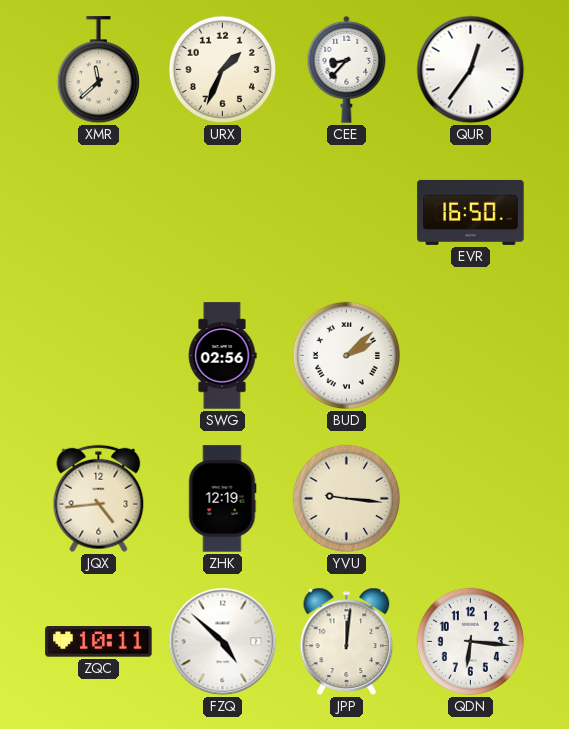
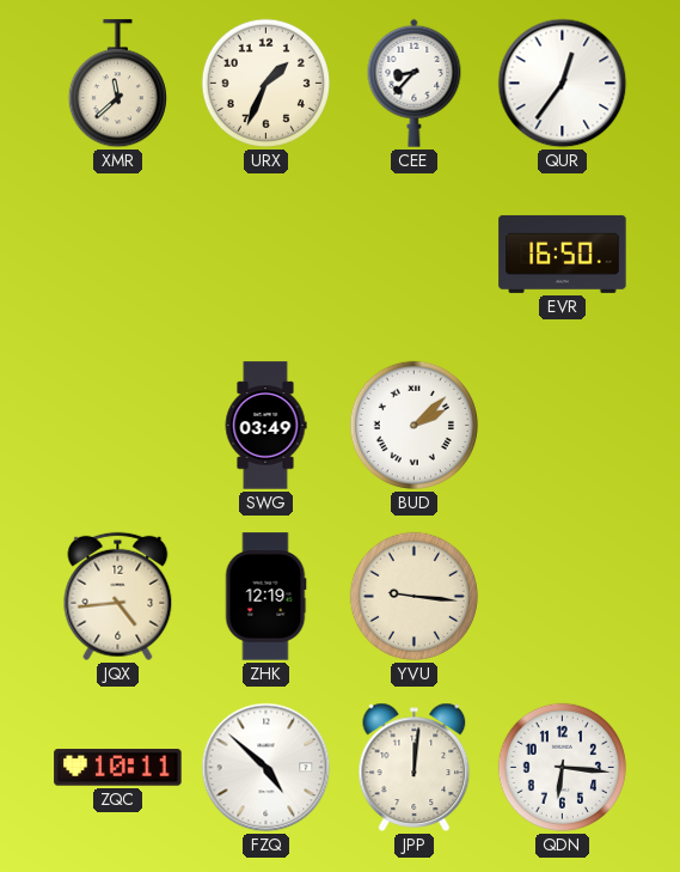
SWG: 02:56 -> 03:49
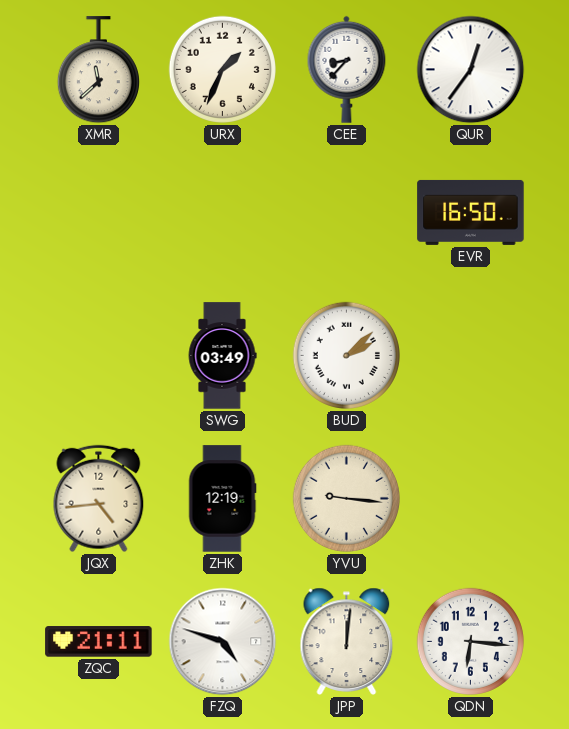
ZQC: 10:11 -> 21:11
FZQ: 4:52 -> 4:48
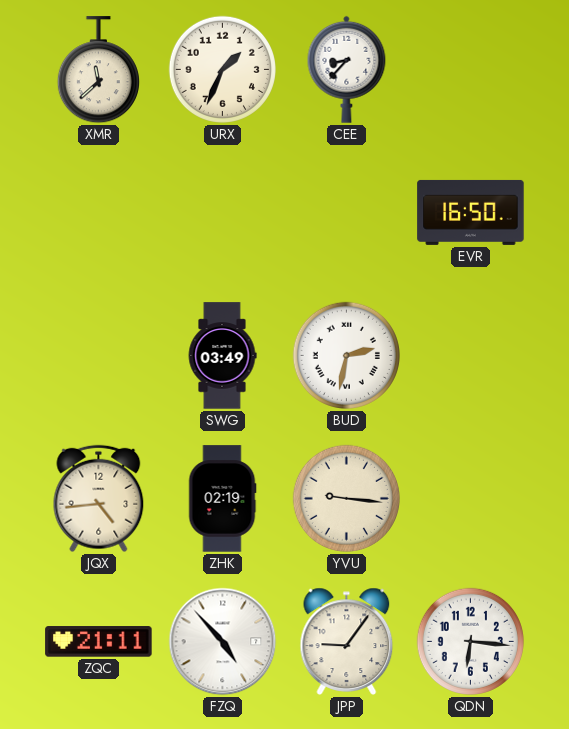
QUR: 12:36 -> none
BUD: 2:08 -> 2:32
ZHK: 12:19 -> 02:19
FZQ: 4:48 -> 4:53
JPP: 12:01 -> 9:06
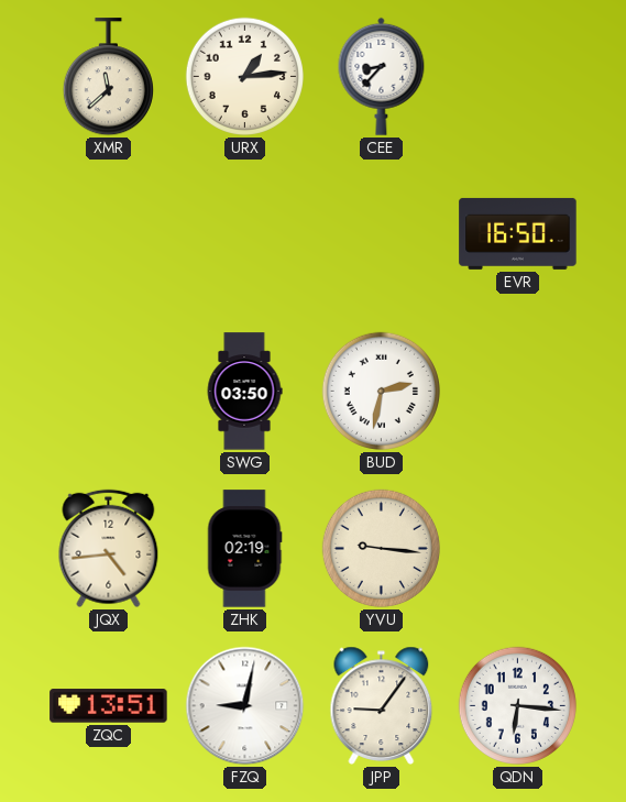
URX: 1:34 -> 1:14
SWG: 03:49 -> 03:50
ZQC: 21:11 -> 13:51
FZQ: 4:53 -> 9:02
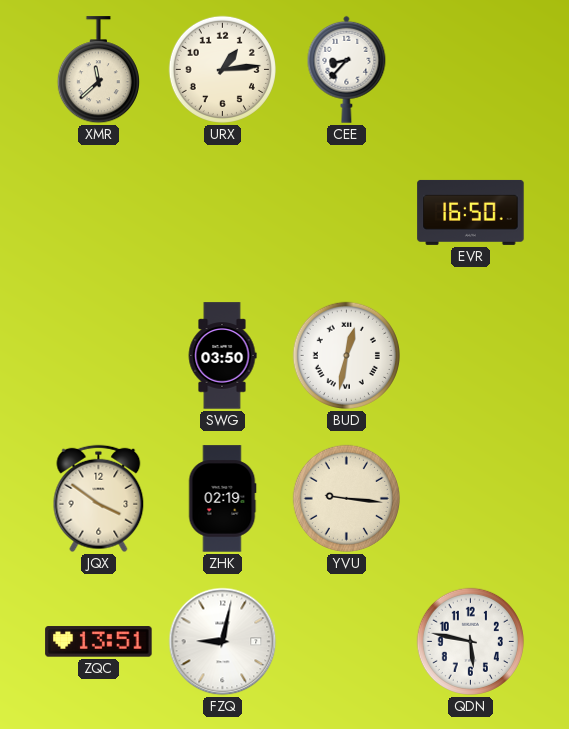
BUD: 2:32 -> 12:32
JQX: 4:44 -> 3:51
JPP: 9:06 -> none
QDN: 6:16 -> 5:47
